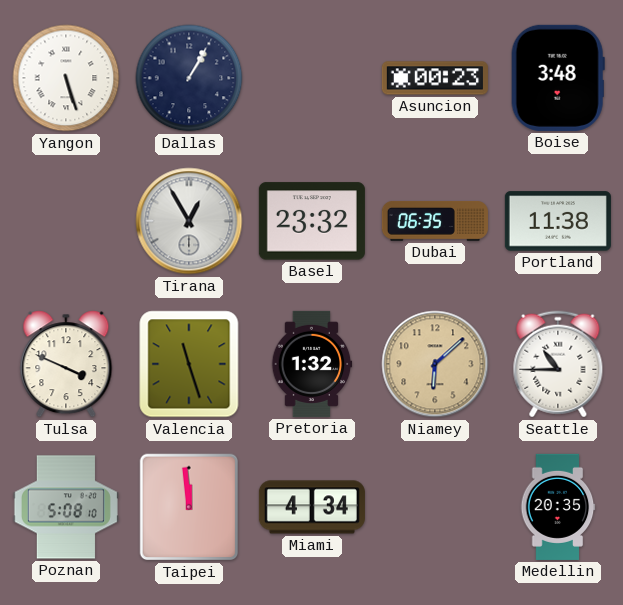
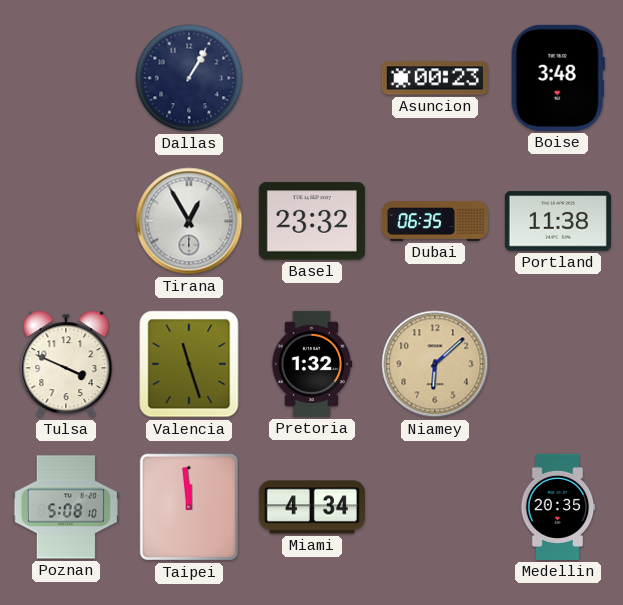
Yangon: 5:27 -> none
Seattle: 10:45 -> none
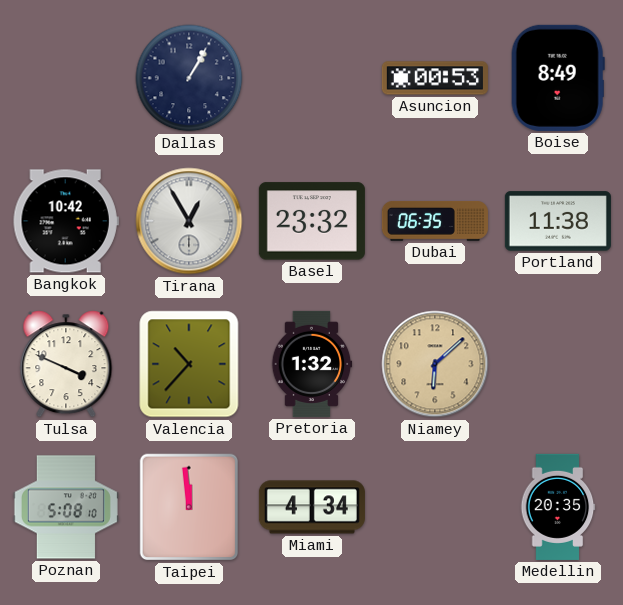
Asuncion: 00:23 -> 00:53
Boise: 3:48 -> 8:49
Bangkok: none -> 10:42
Valencia: 11:27 -> 10:37
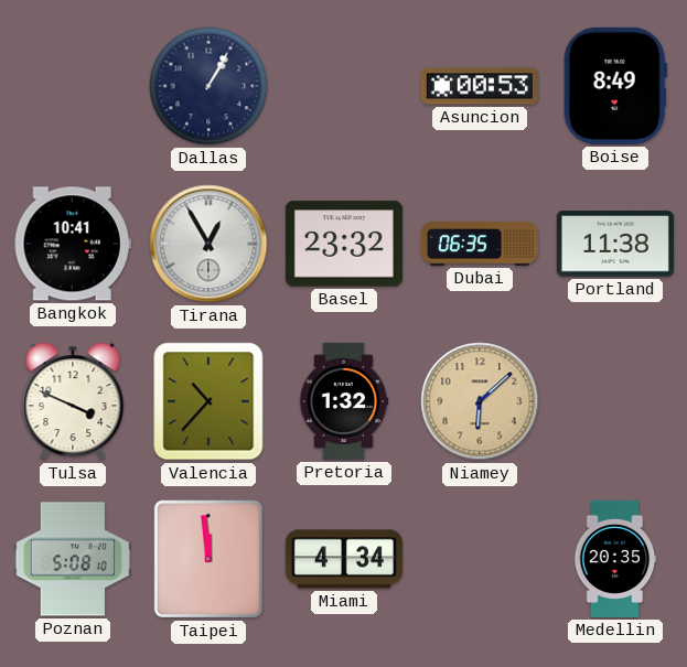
Bangkok: 10:42 -> 10:41
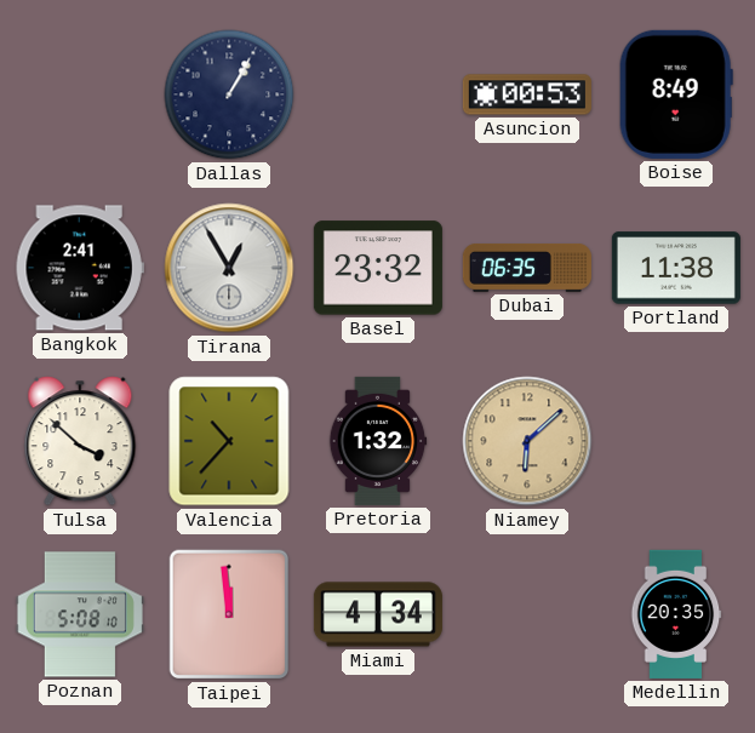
Bangkok: 10:41 -> 2:41
Tulsa: 3:49 -> 3:52
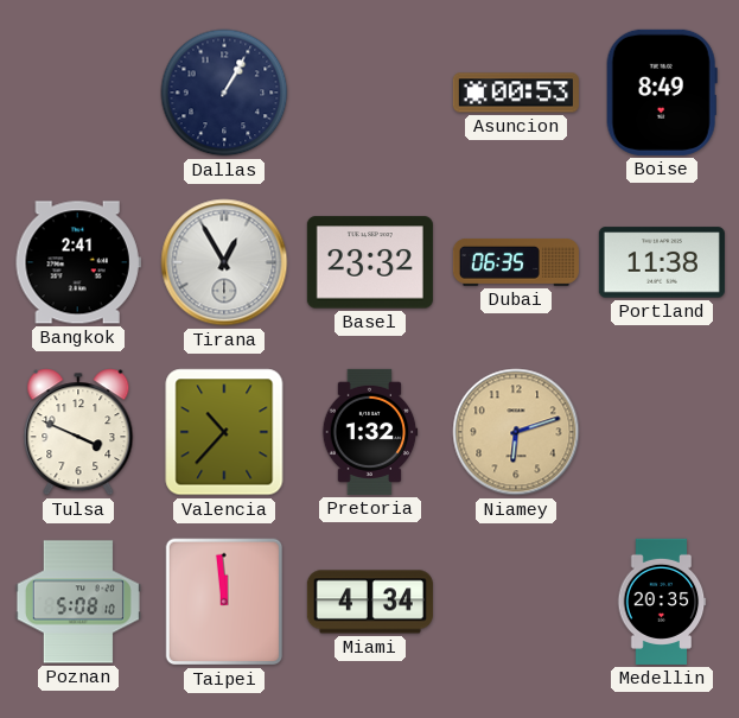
Tulsa: 3:52 -> 3:49
Niamey: 6:08 -> 6:12
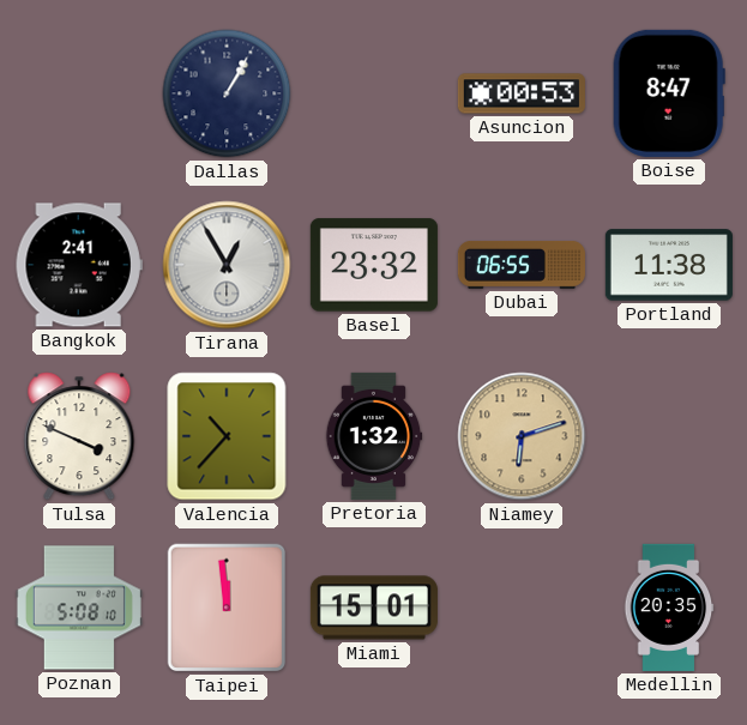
Boise: 8:49 -> 8:47
Dubai: 06:35 -> 06:55
Miami: 4:34 -> 15:01
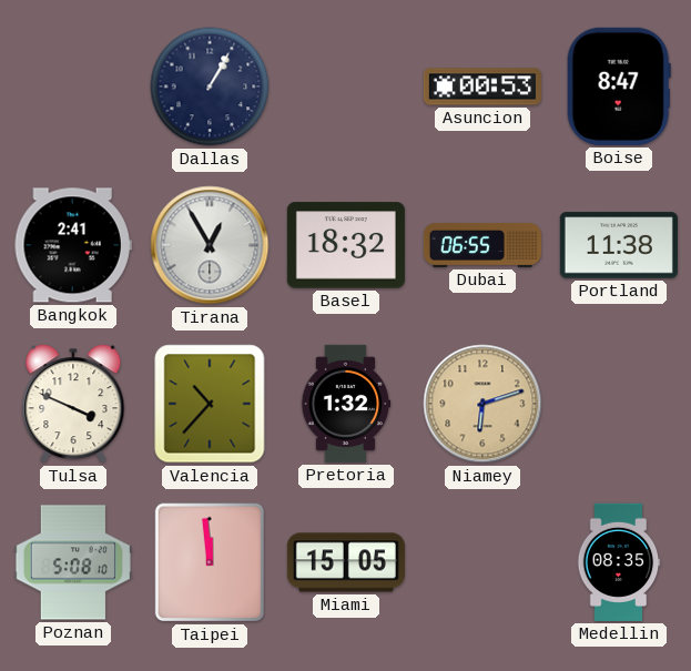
Basel: 23:32 -> 18:32
Miami: 15:01 -> 15:05
Medellin: 20:35 -> 08:35
